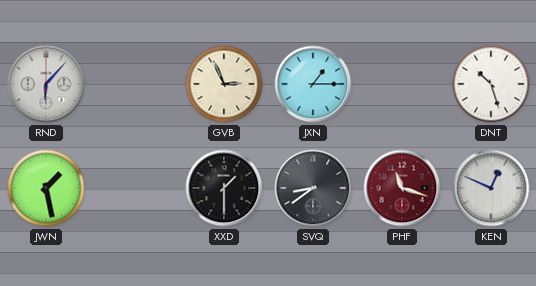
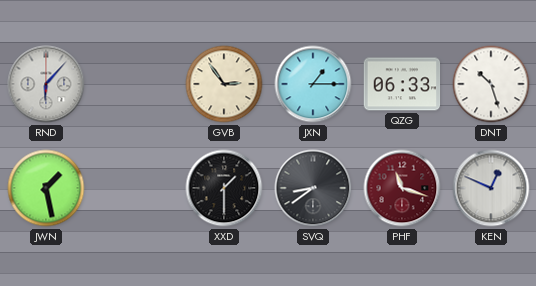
GVB: 2:56 -> 2:54
QZG: none -> 06:33
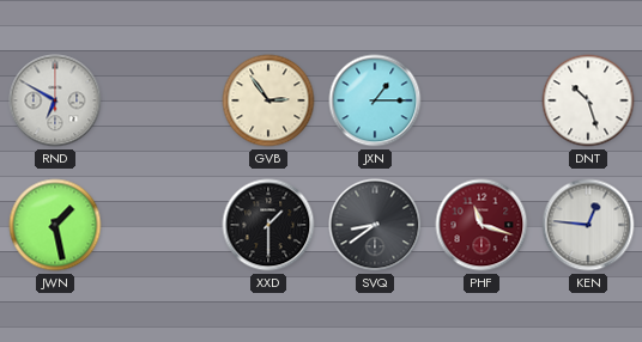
RND: 6:07 -> 6:50
QZG: 06:33 -> none
KEN: 12:49 -> 12:46
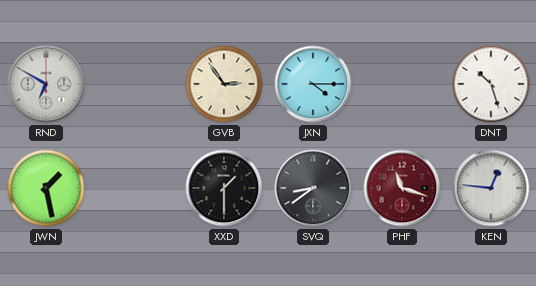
JXN: 1:15 -> 4:15
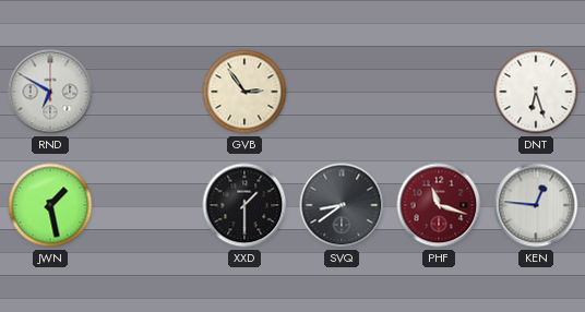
JXN: 4:15 -> none
DNT: 10:27 -> 6:27
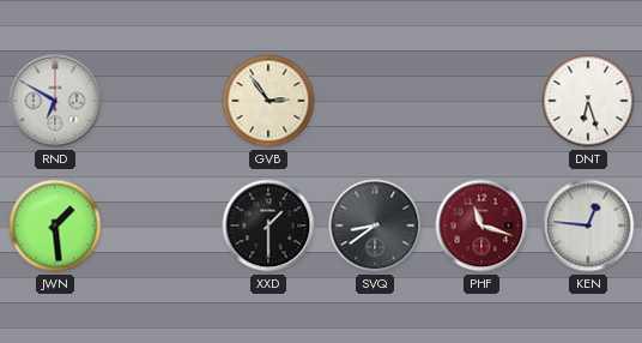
JWN: 1:28 -> 1:29
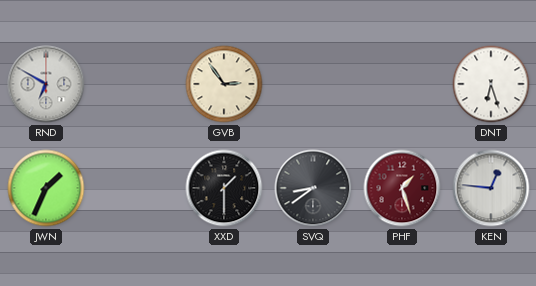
JWN: 1:29 -> 1:34
PHF: 11:18 -> 1:27
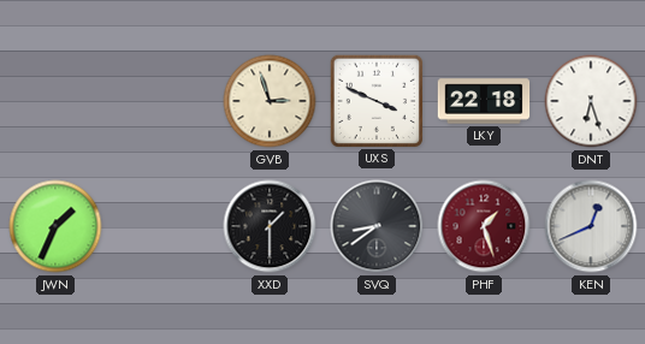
RND: 6:50 -> none
GVB: 2:54 -> 2:57
UXS: none -> 3:49
LKY: none -> 22:18
KEN: 12:46 -> 12:41
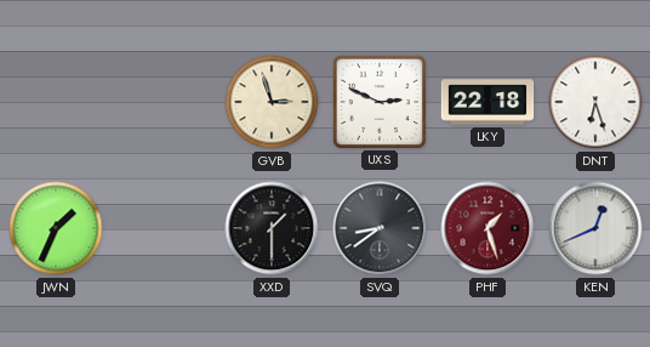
UXS: 3:49 -> 2:49
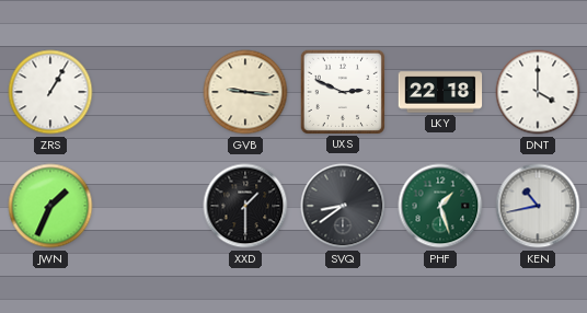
ZRS: none -> 1:05
GVB: 2:57 -> 9:16
DNT: 6:27 -> 4:00
PHF dial: burgundy -> green
KEN: 12:41 -> 10:43
